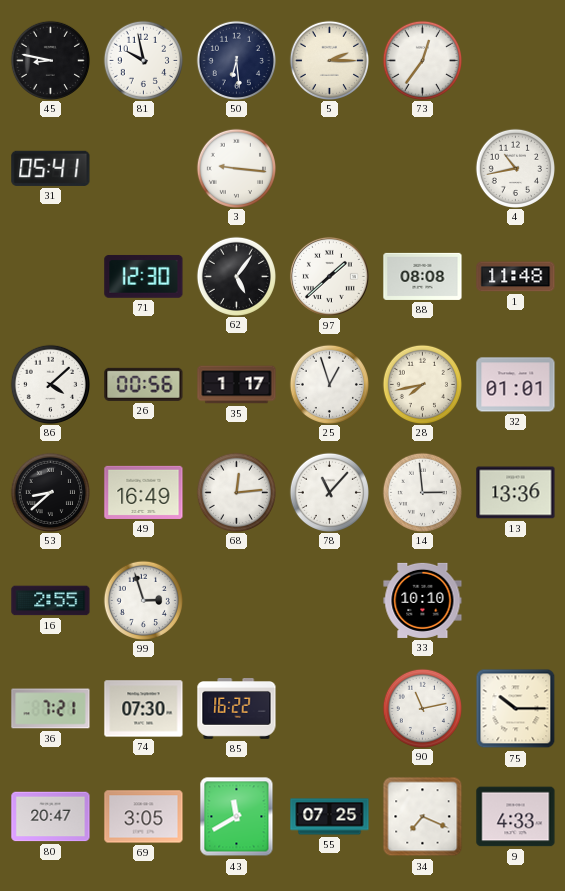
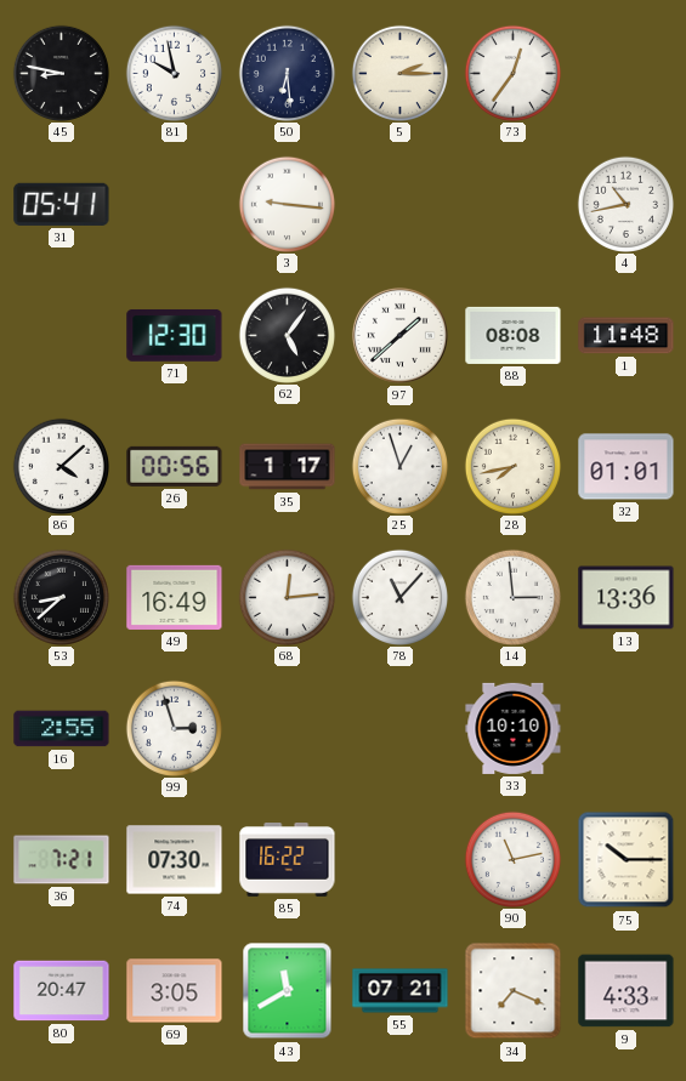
55: 07:25 -> 07:21
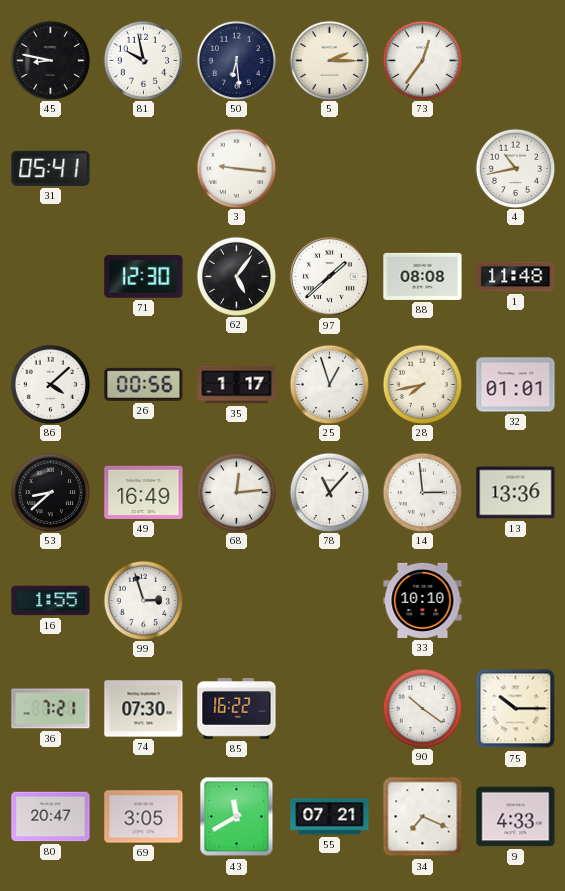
16: 2:55 -> 1:55
90: 11:13 -> 10:21
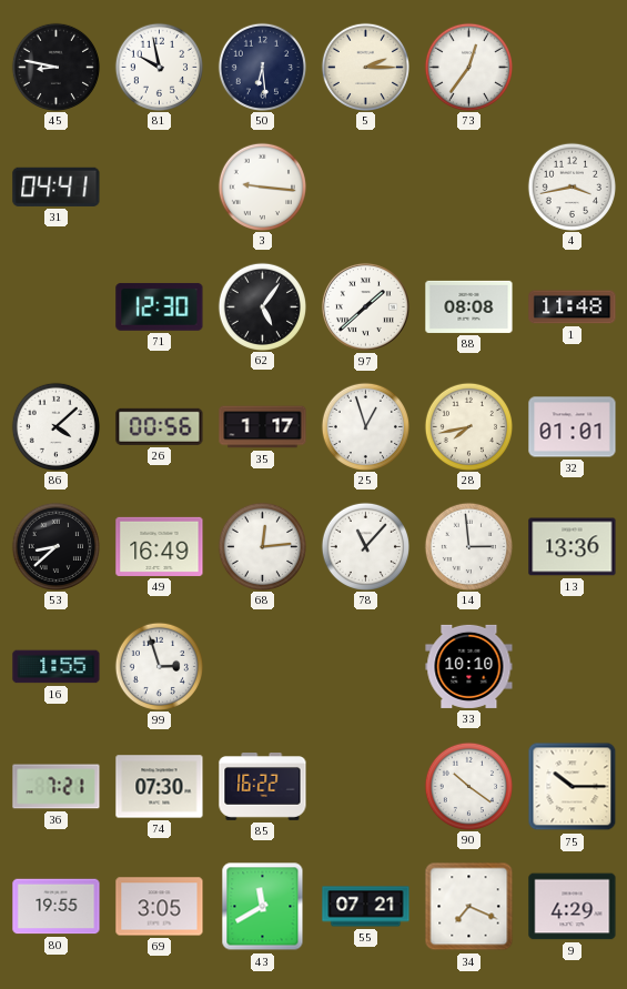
31: 05:41 -> 04:41
4: 10:43 -> 3:43
80: 20:47 -> 19:55
9: 4:33 -> 4:29
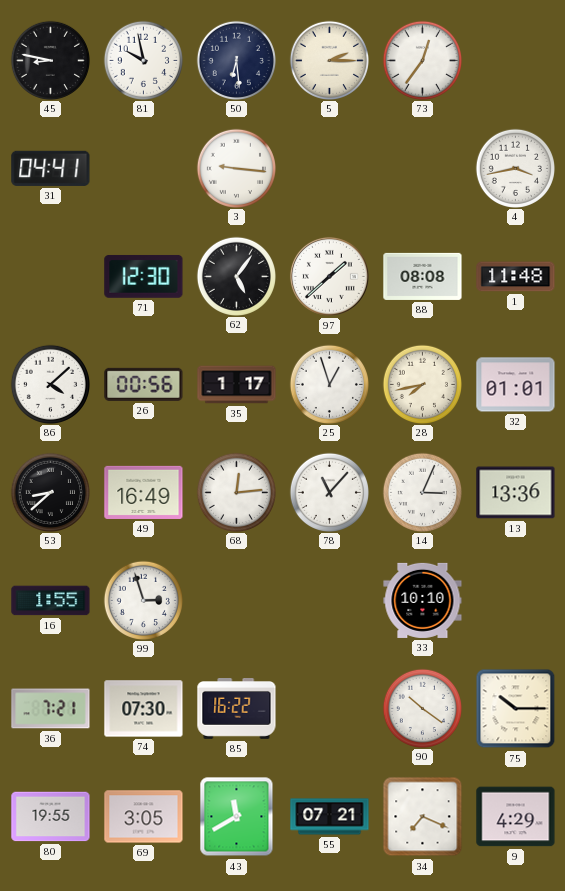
14: 2:59 -> 3:04
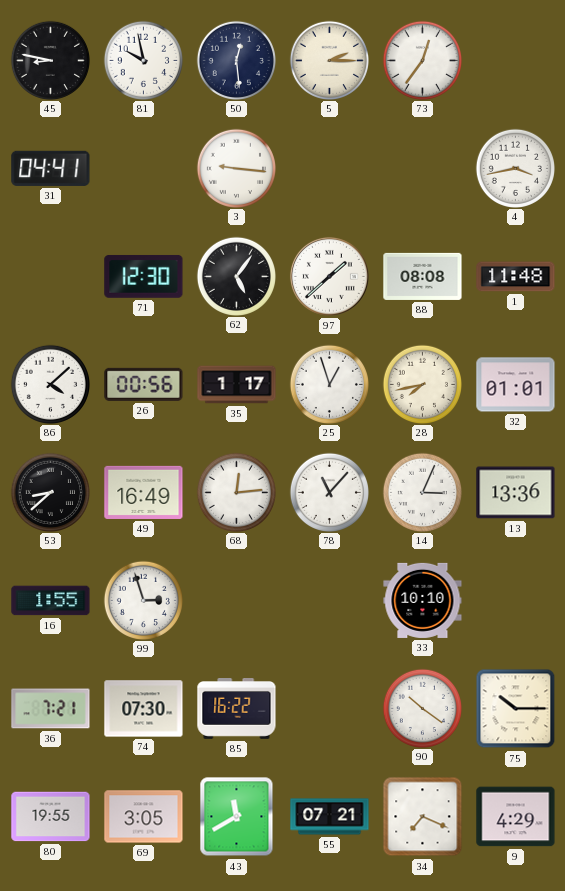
50: 6:29 -> 12:29
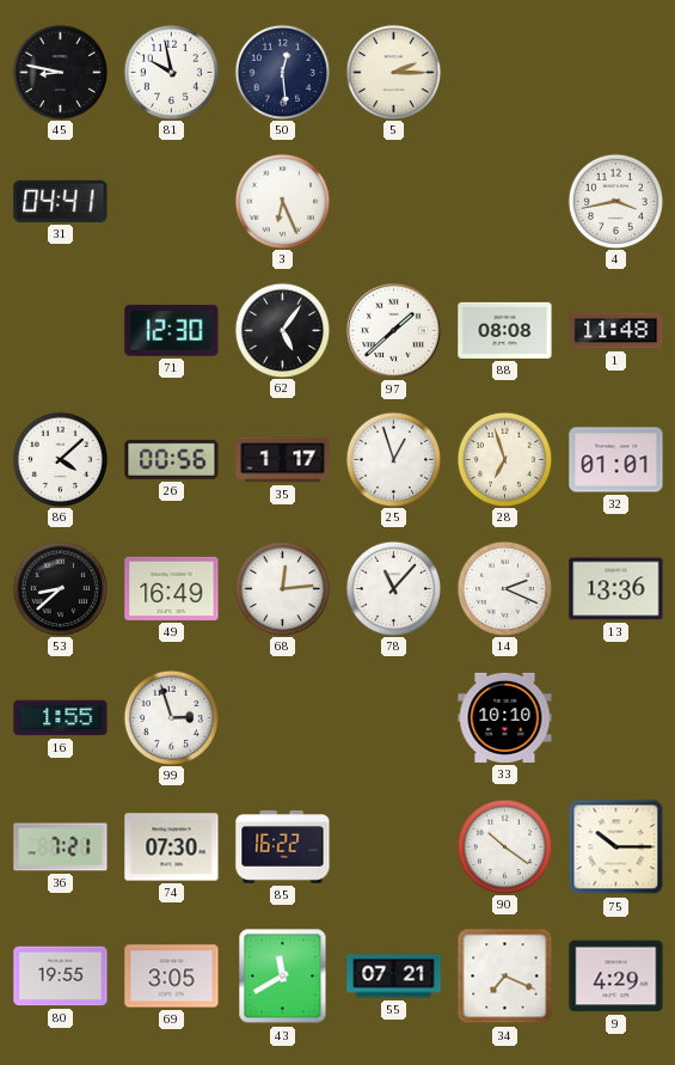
73: 12:36 -> none
3: 9:16 -> 6:26
28: 7:43 -> 6:57
14: 3:04 -> 2:19
